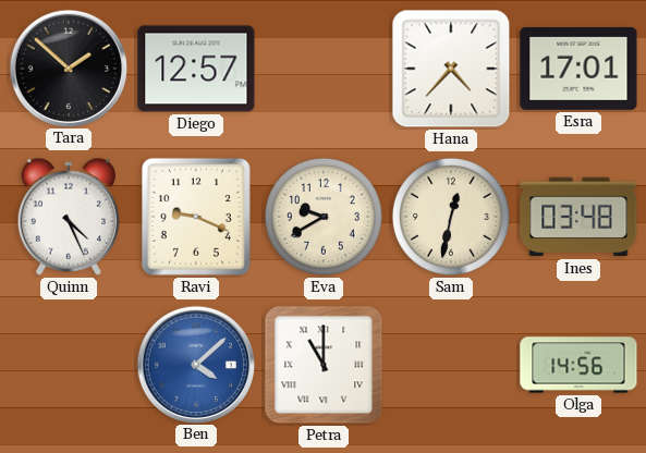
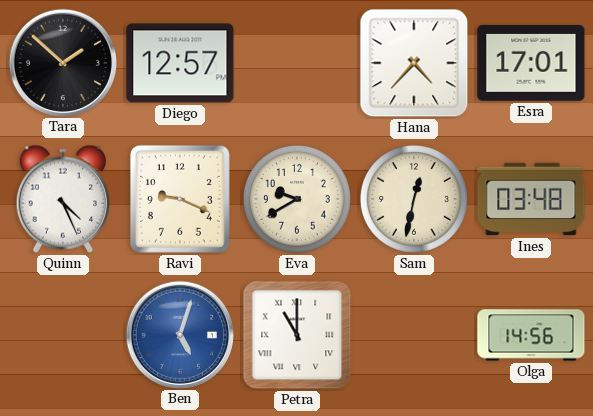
Ben: 4:08 -> 5:03
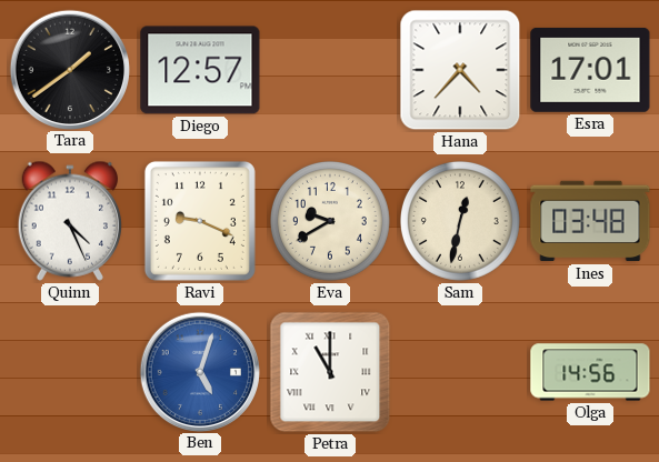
Tara: 1:52 -> 1:39
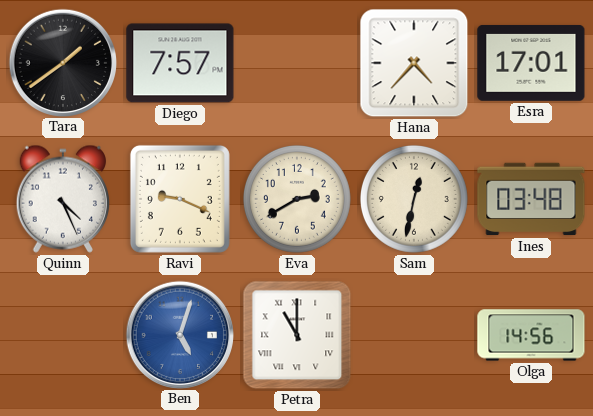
Diego: 12:57 -> 7:57
Eva: 9:40 -> 2:40
